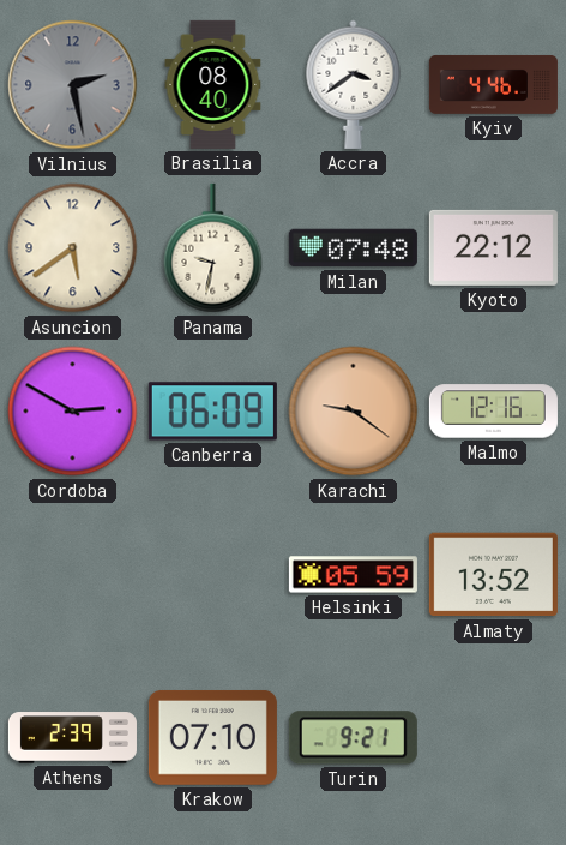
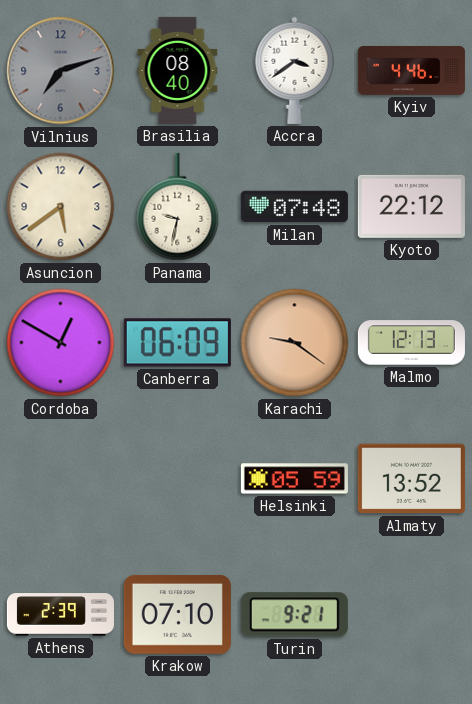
Vilnius: 2:28 -> 7:12
Cordoba: 2:50 -> 12:50
Malmo: 12:16 -> 12:13
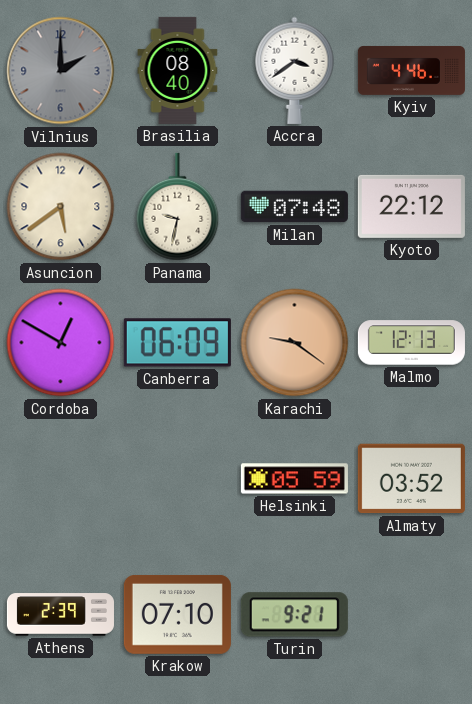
Vilnius: 7:12 -> 2:00
Almaty: 13:52 -> 03:52
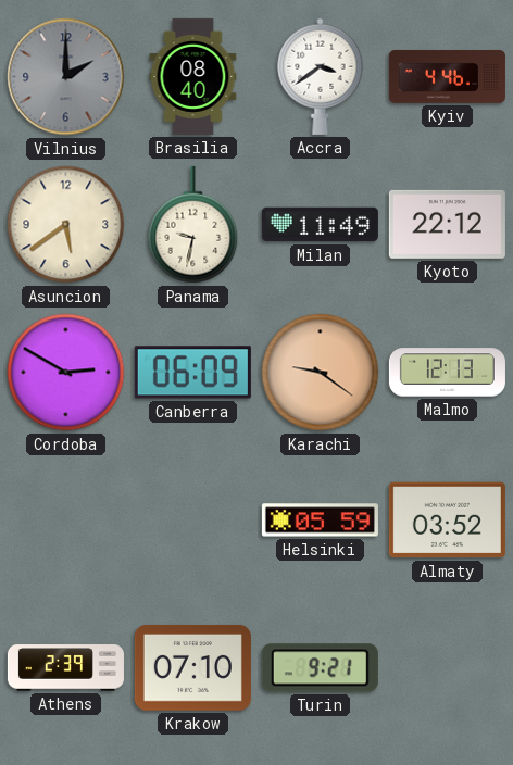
Milan: 07:48 -> 11:49
Cordoba: 12:50 -> 2:50
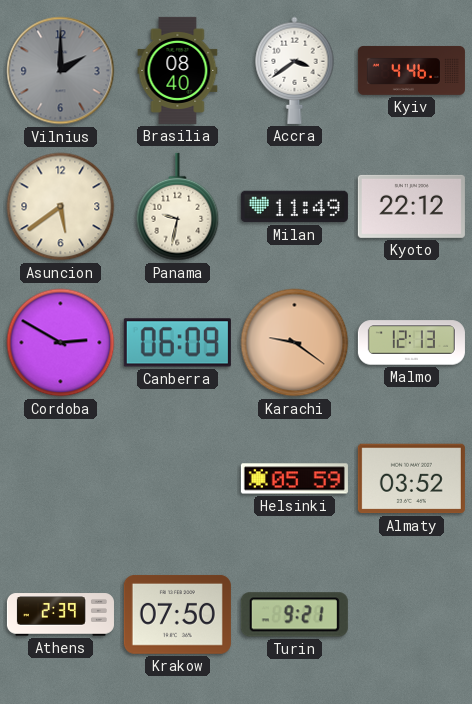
Krakow: 07:10 -> 07:50
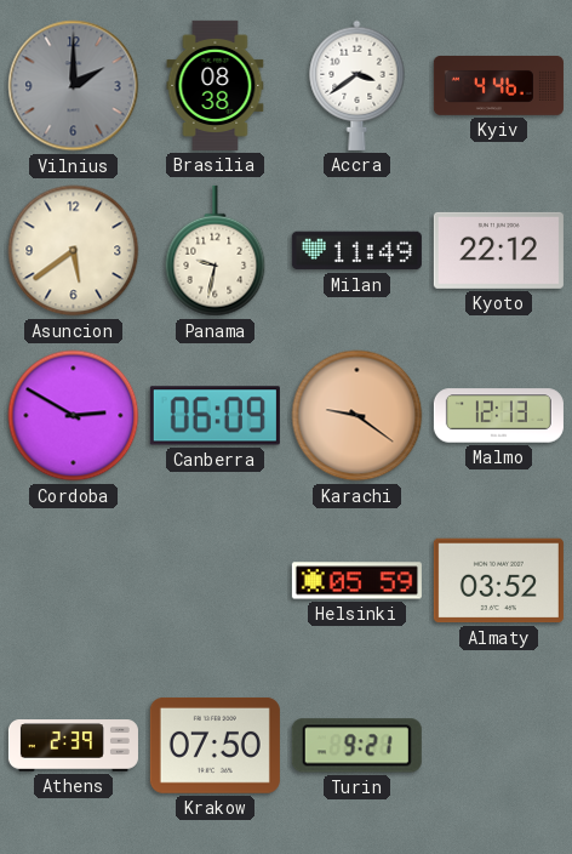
Brasilia: 08:40 -> 08:38
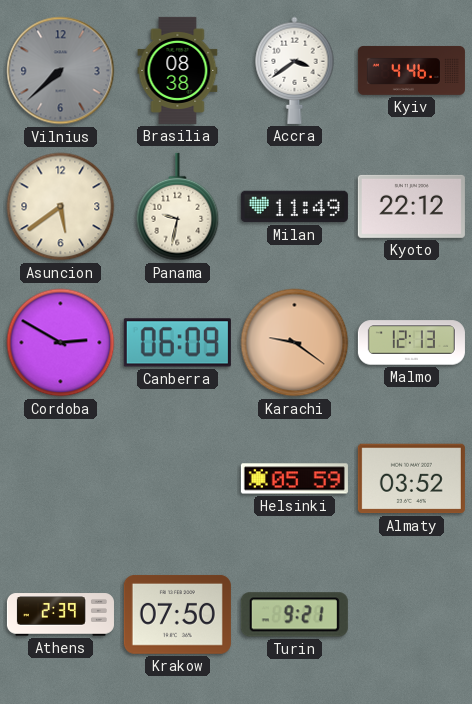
Vilnius: 2:00 -> 7:38
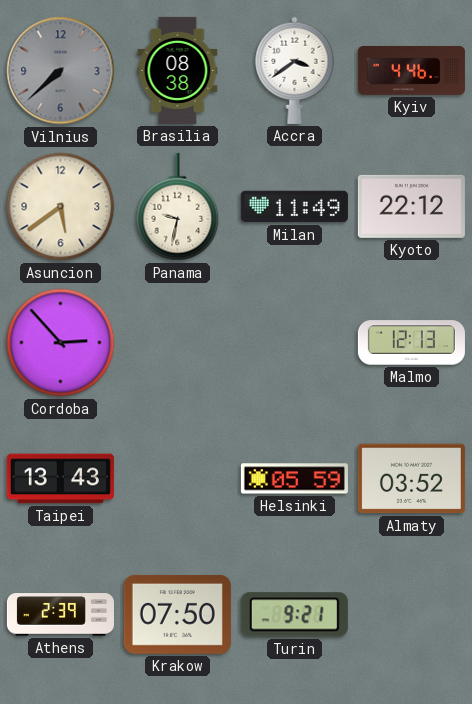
Cordoba: 2:50 -> 2:53
Canberra: 06:09 -> none
Karachi: 9:21 -> none
Taipei: none -> 13:43
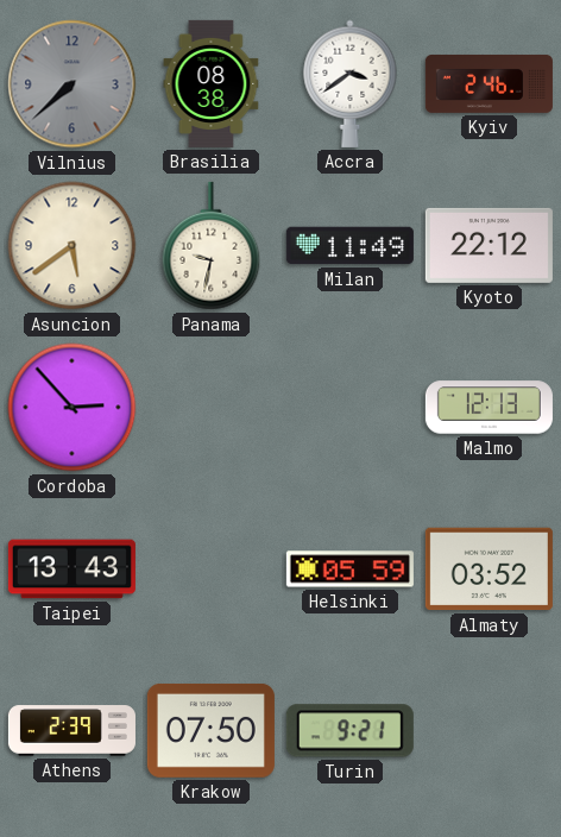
Kyiv: 4:46 -> 2:46
